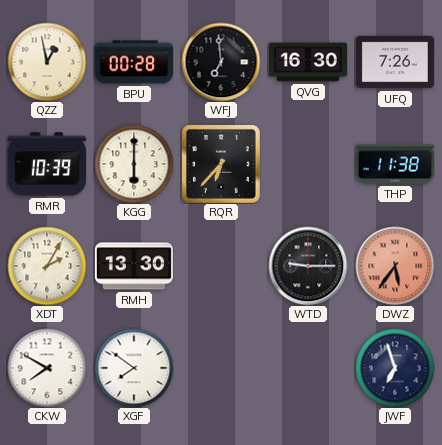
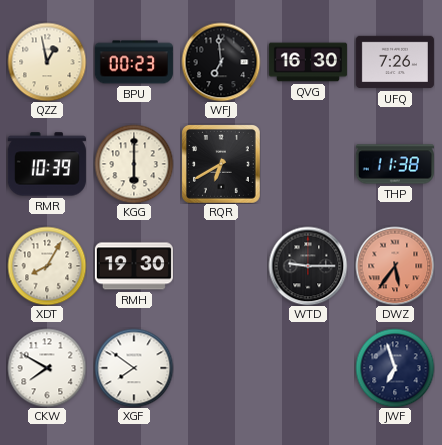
BPU: 00:28 -> 00:23
RQR: 6:37 -> 6:40
XDT: 2:05 -> 8:05
RMH: 13:30 -> 19:30
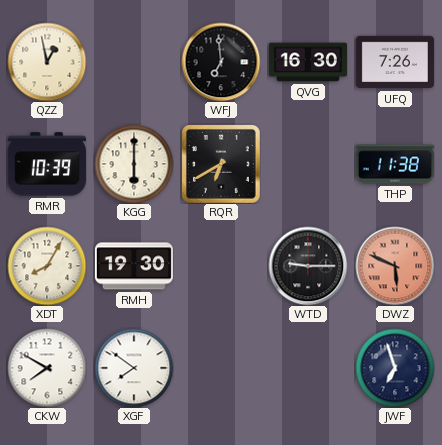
BPU: 00:23 -> none
DWZ: 5:36 -> 5:49
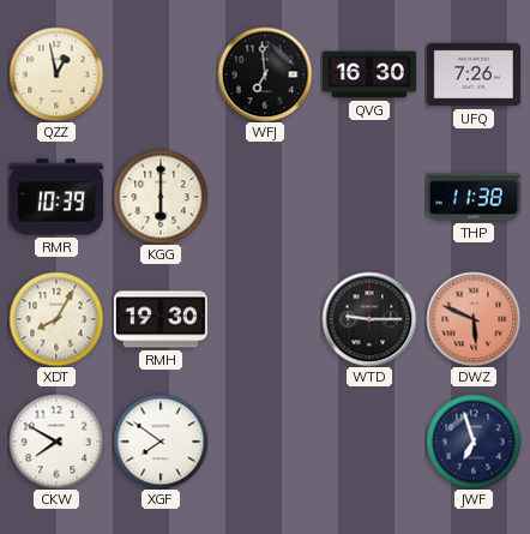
RQR: 6:40 -> none
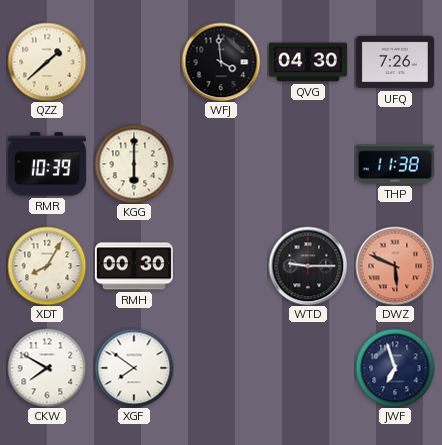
QZZ: 12:58 -> 1:38
WFJ: 6:59 -> 3:59
QVG: 16:30 -> 04:30
RMH: 19:30 -> 00:30
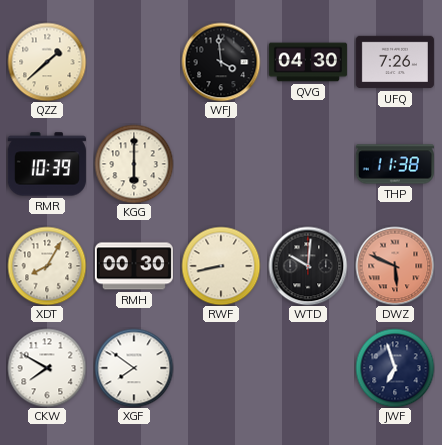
RWF: none -> 8:43
WTD: 9:15 -> 10:01
